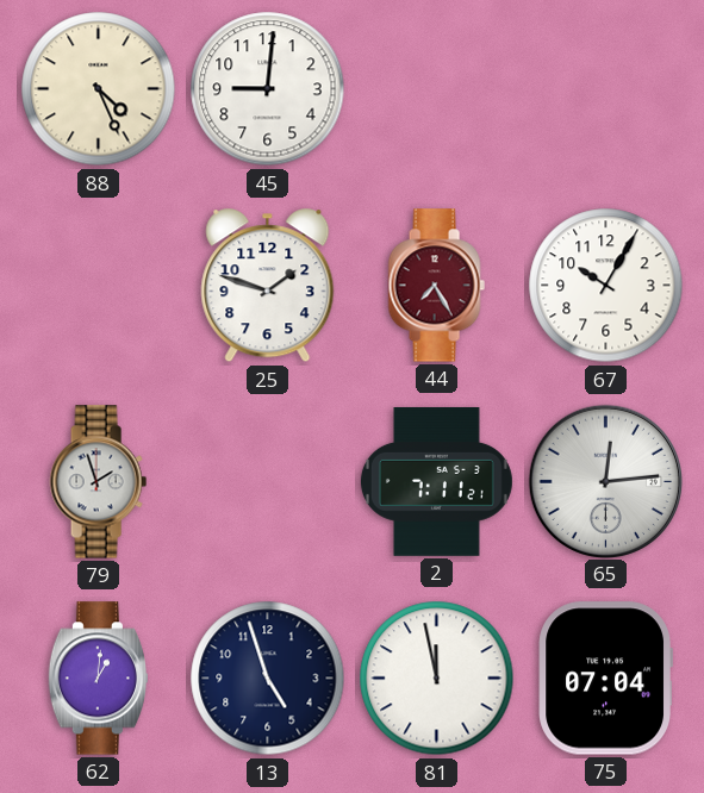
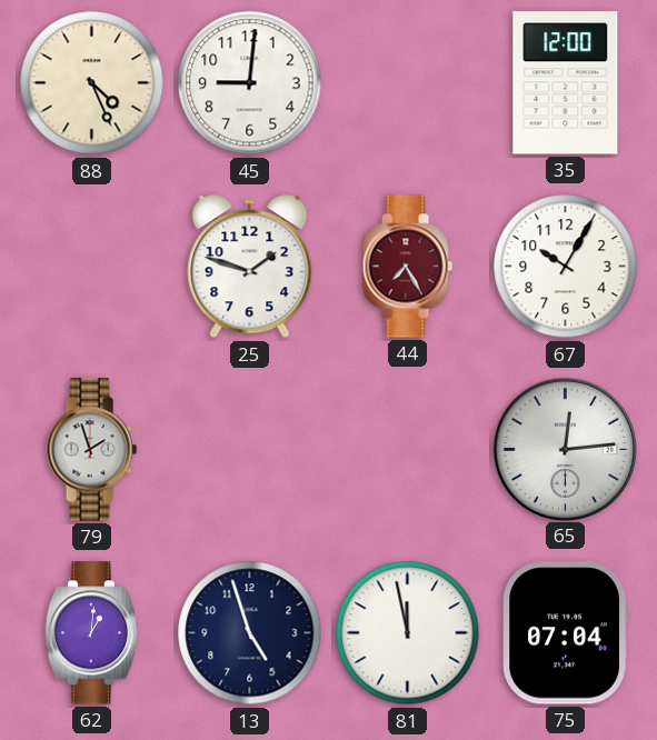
35: none -> 12:00
2: 7:11 -> none
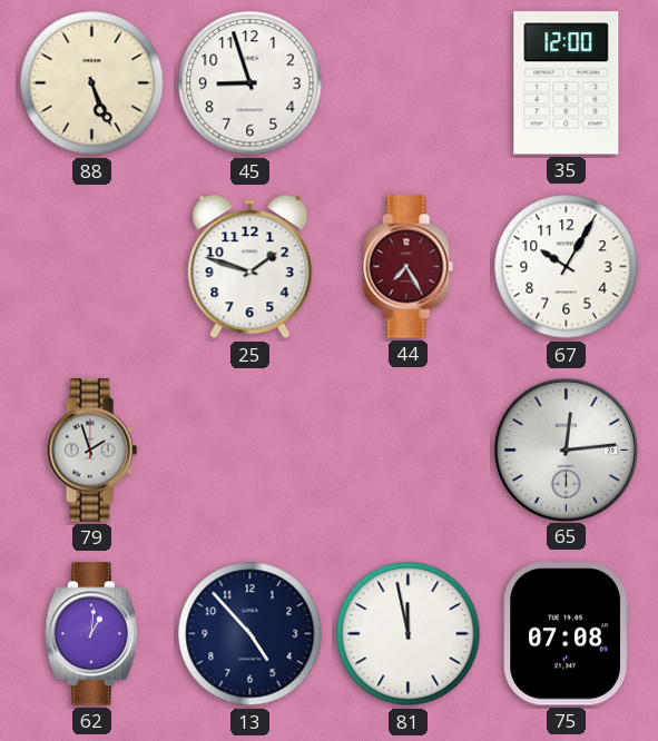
88: 4:26 -> 5:26
45: 9:01 -> 8:57
13: 4:57 -> 4:53
75: 07:04 -> 07:08
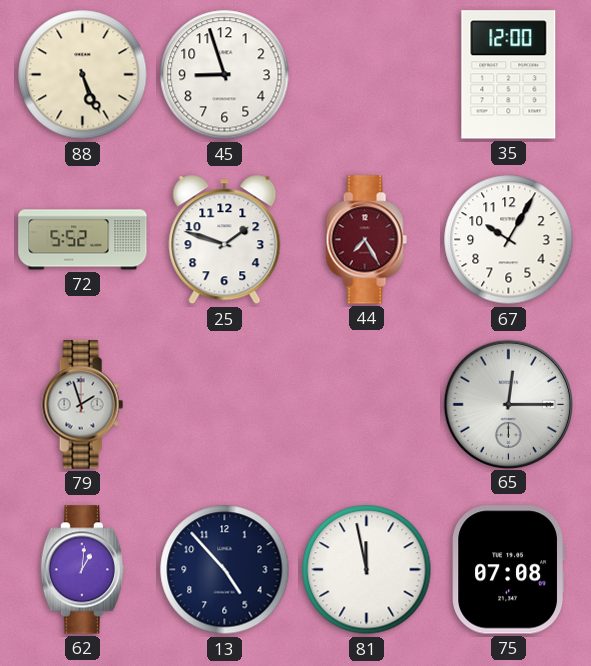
72: none -> 5:52
65: 12:14 -> 12:15
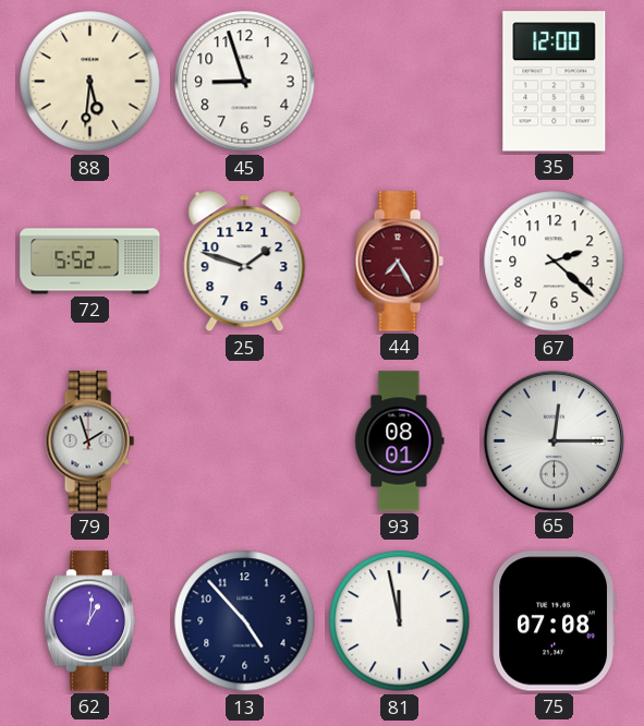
88: 5:26 -> 5:31
67: 10:05 -> 2:22
93: none -> 08:01
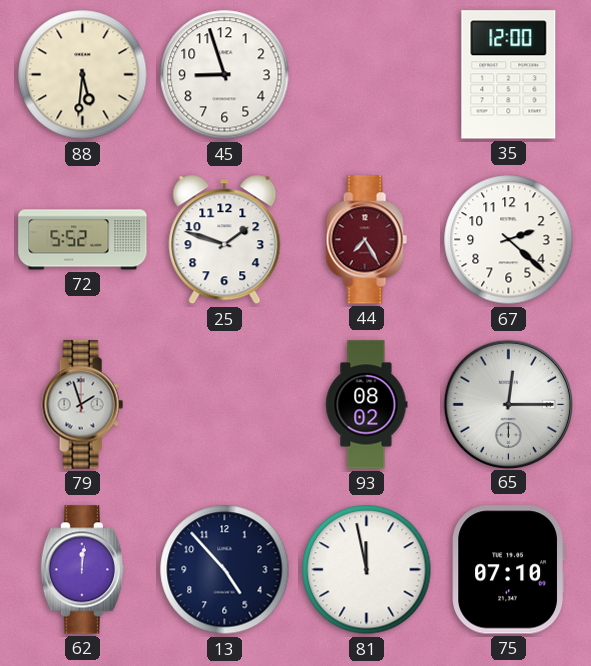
93: 08:01 -> 08:02
62: 1:01 -> 12:01
75: 07:08 -> 07:10
